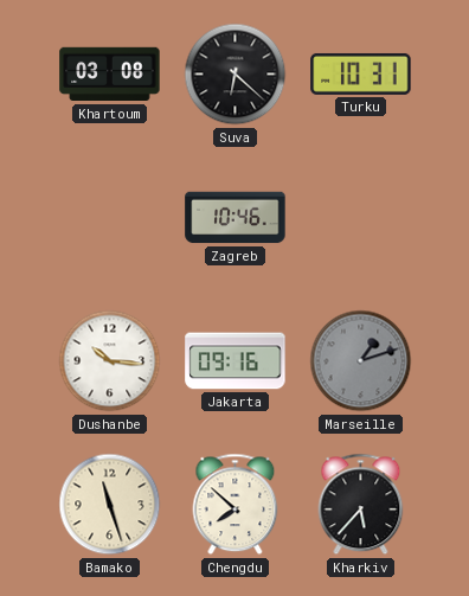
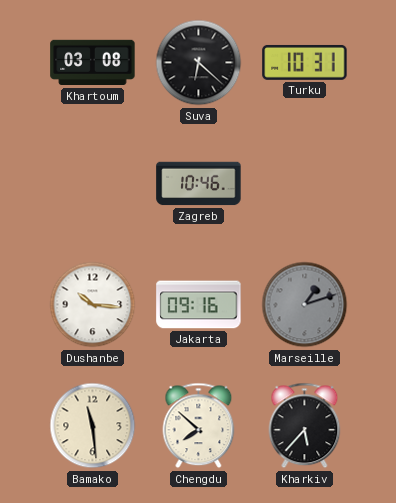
Bamako: 11:27 -> 11:29
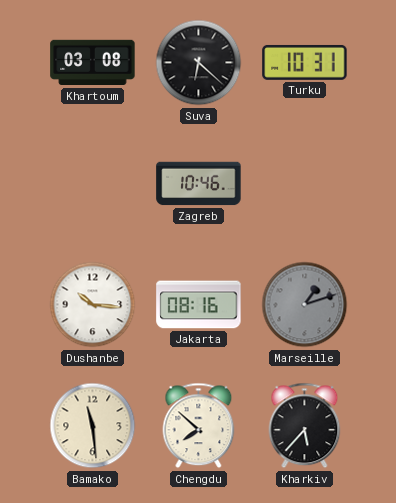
Jakarta: 09:16 -> 08:16
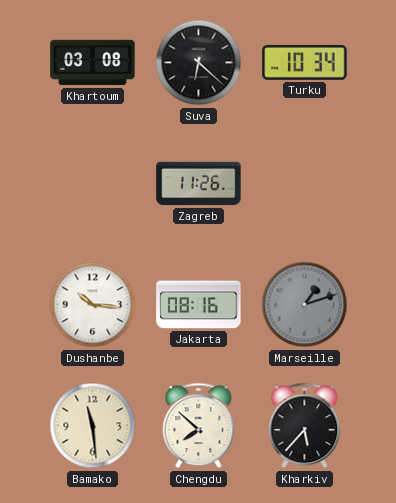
Turku: 10:31 -> 10:34
Zagreb: 10:46 -> 11:26
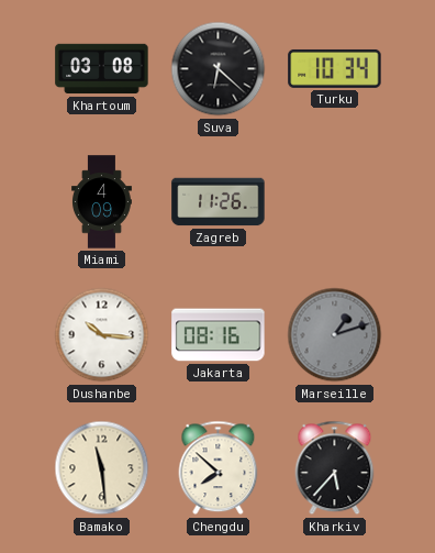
Miami: none -> 4:09
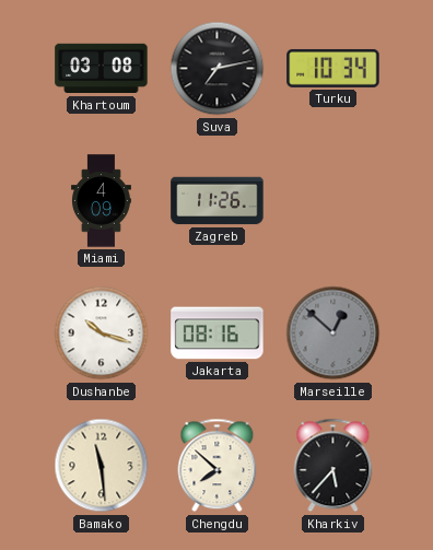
Suva: 6:22 -> 7:13
Dushanbe: 10:16 -> 10:18
Marseille: 1:12 -> 12:52
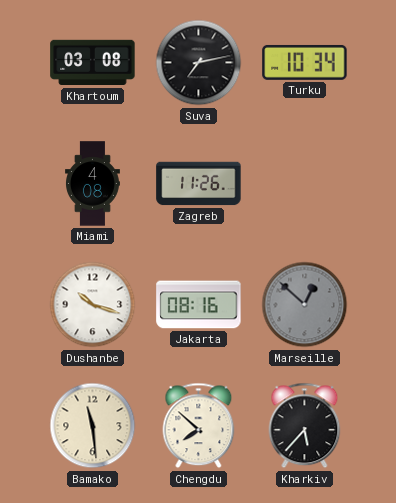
Miami: 4:09 -> 4:08
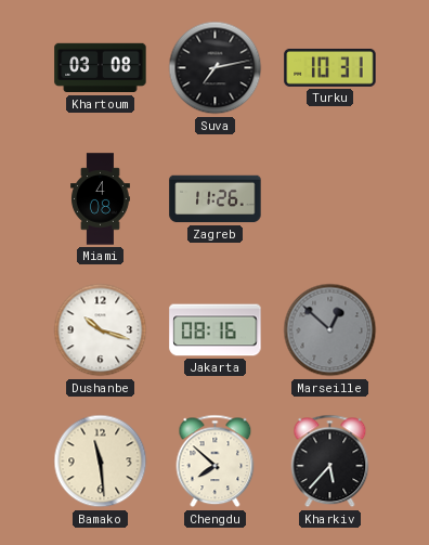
Turku: 10:34 -> 10:31
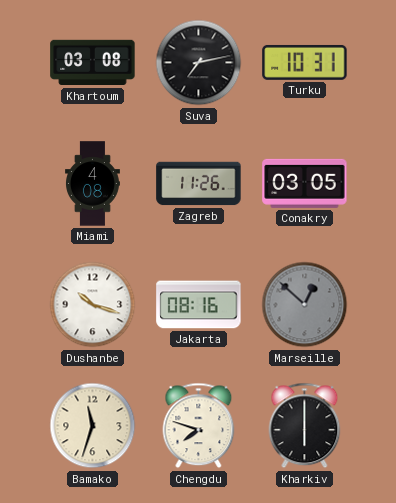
Conakry: none -> 03:05
Bamako: 11:29 -> 11:33
Chengdu: 7:52 -> 7:48
Kharkiv: 5:37 -> 6:00
